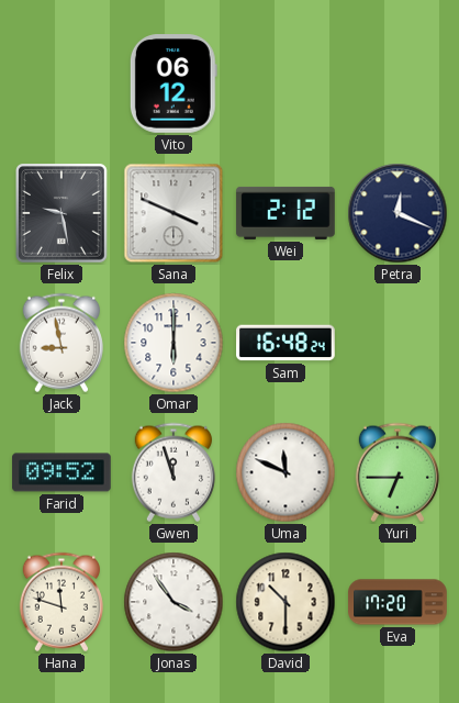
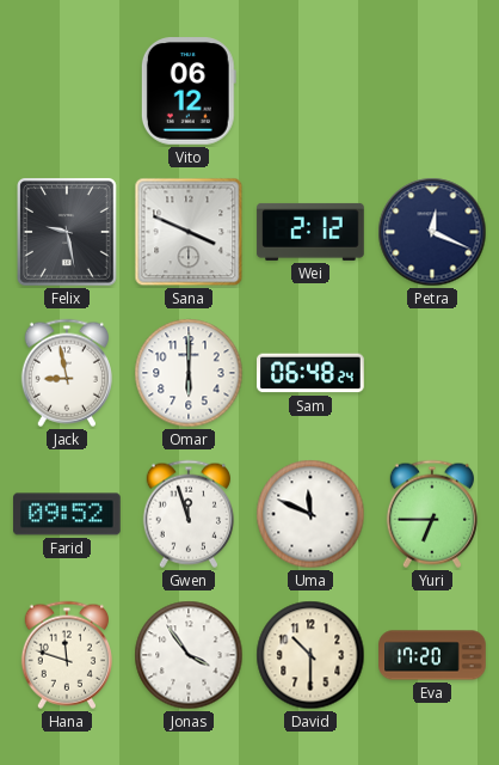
Sam: 16:48 -> 06:48
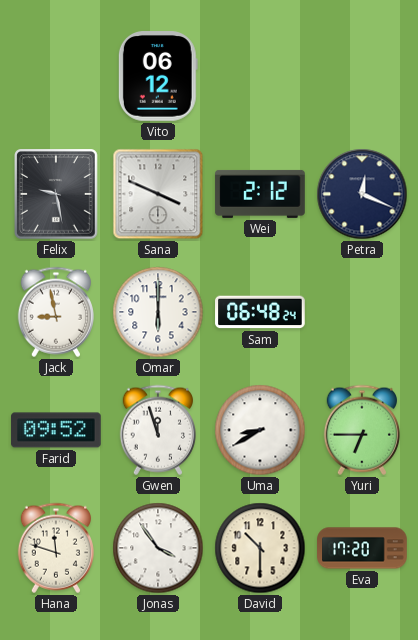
Uma: 11:49 -> 8:40
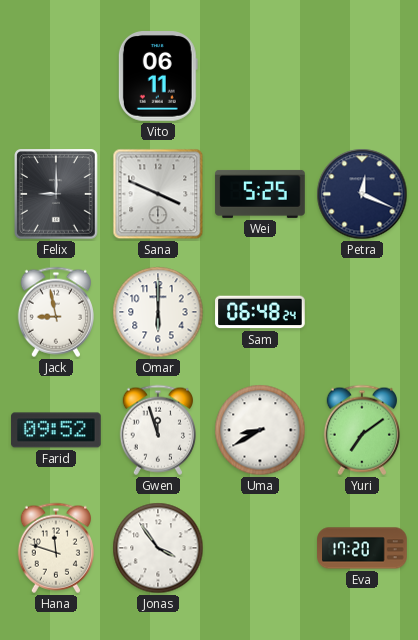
Vito: 06:12 -> 06:11
Felix: 9:28 -> 9:00
Wei: 2:12 -> 5:25
Yuri: 6:45 -> 7:09
David: 10:30 -> none
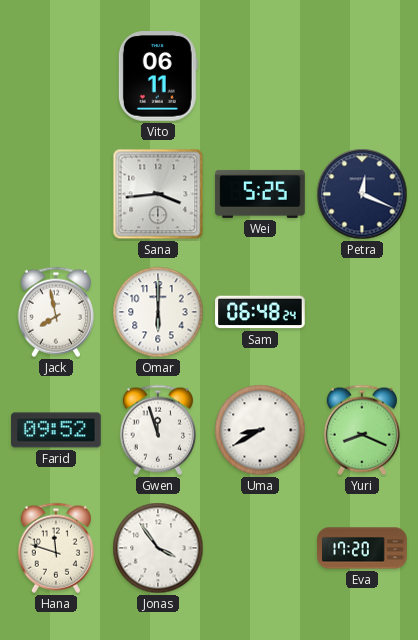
Felix: 9:00 -> none
Sana: 3:49 -> 3:44
Jack: 8:58 -> 7:58
Yuri: 7:09 -> 8:19
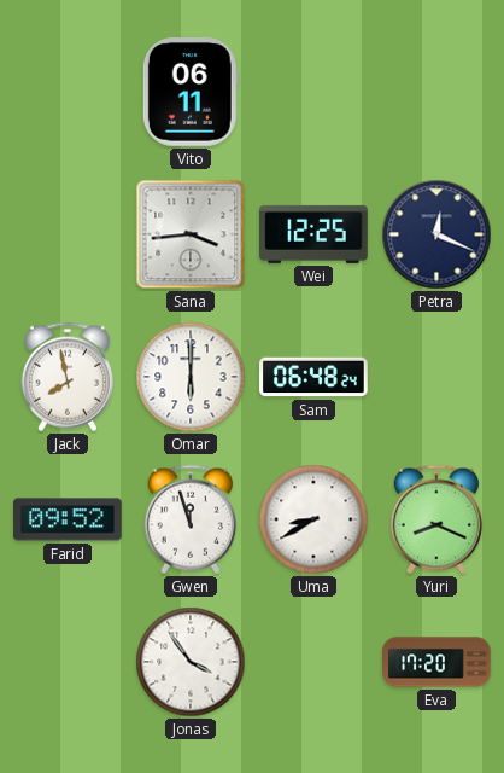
Wei: 5:25 -> 12:25
Hana: 11:48 -> none
